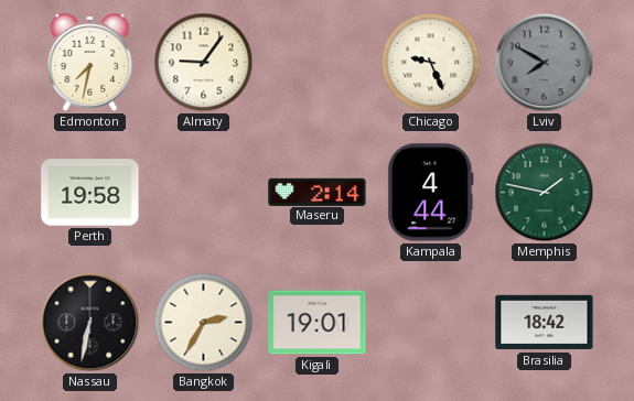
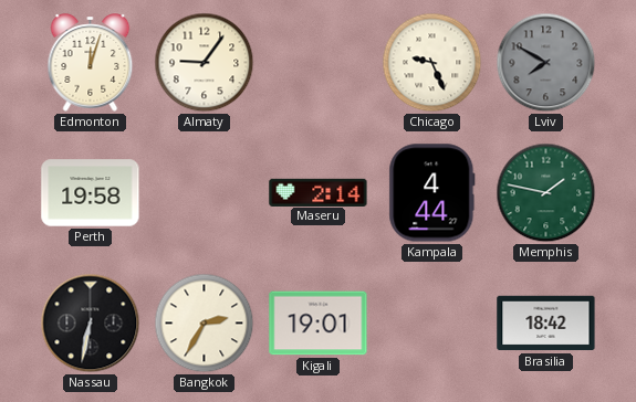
Edmonton: 7:32 -> 12:03
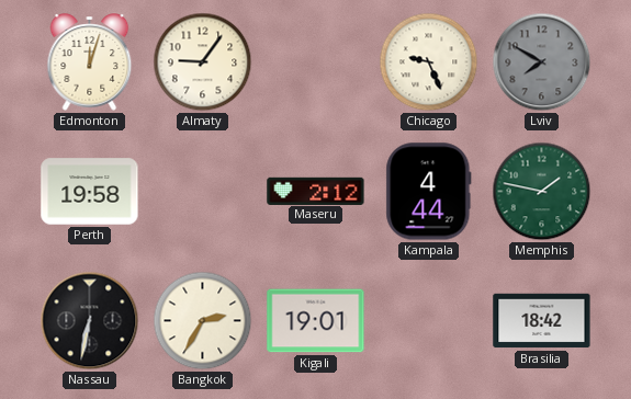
Maseru: 2:14 -> 2:12
